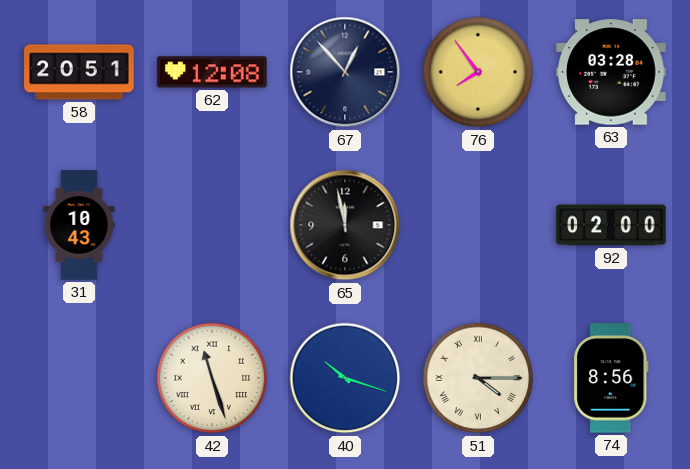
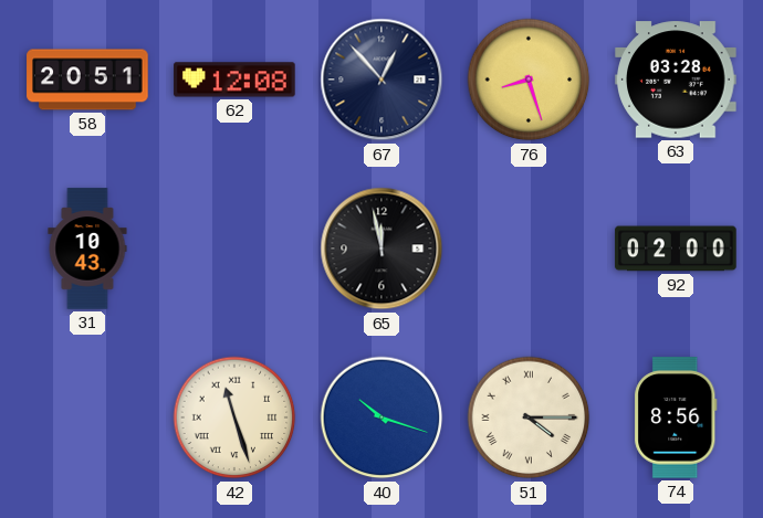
76: 7:54 -> 8:27
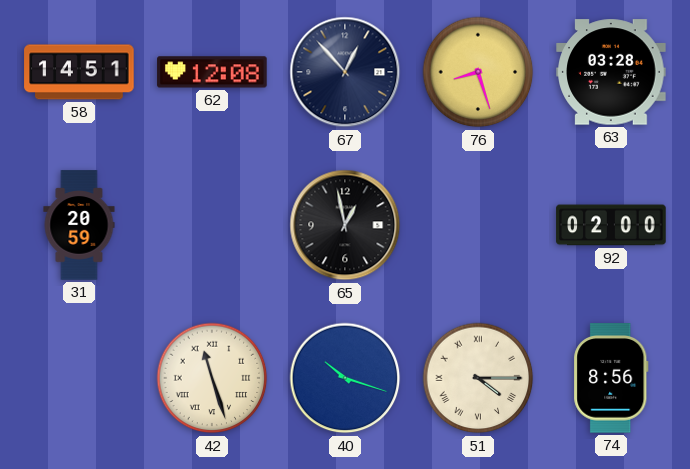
58: 20:51 -> 14:51
31: 10:43 -> 20:59
65: 11:58 -> 12:58
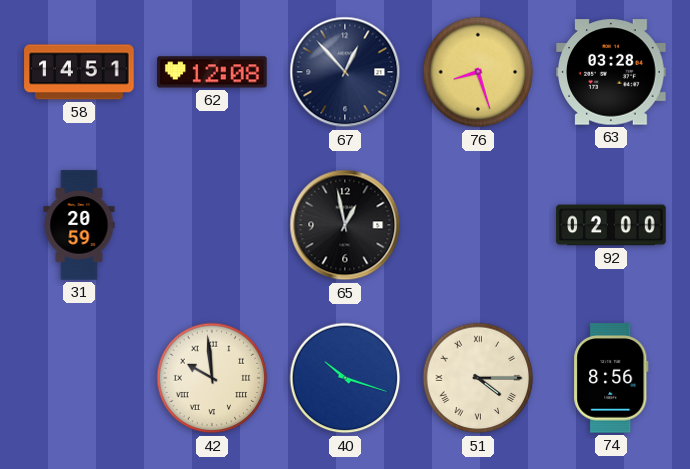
42: 11:27 -> 9:59
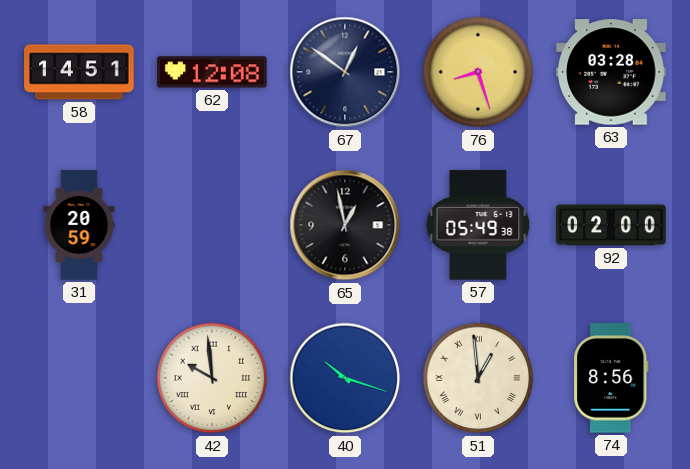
67: 12:53 -> 12:51
57: none -> 05:49
51: 4:15 -> 12:59
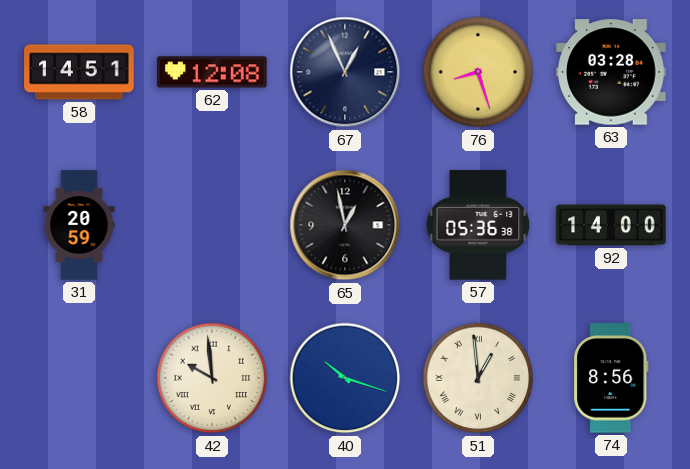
67: 12:51 -> 12:56
57: 05:49 -> 05:36
92: 02:00 -> 14:00
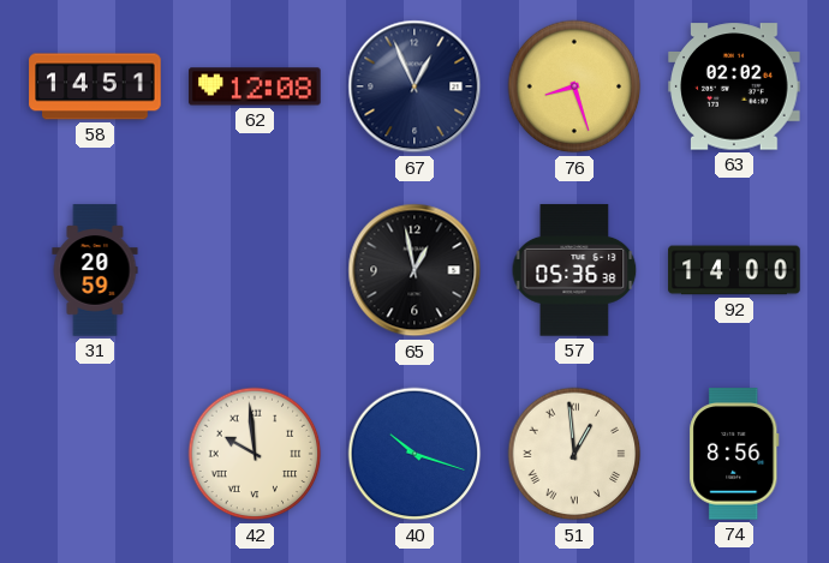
63: 03:28 -> 02:02
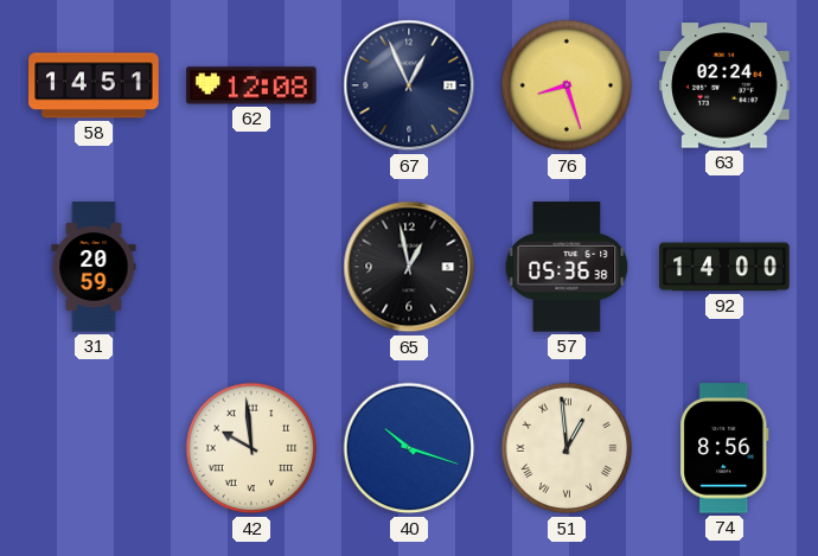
63: 02:02 -> 02:24
